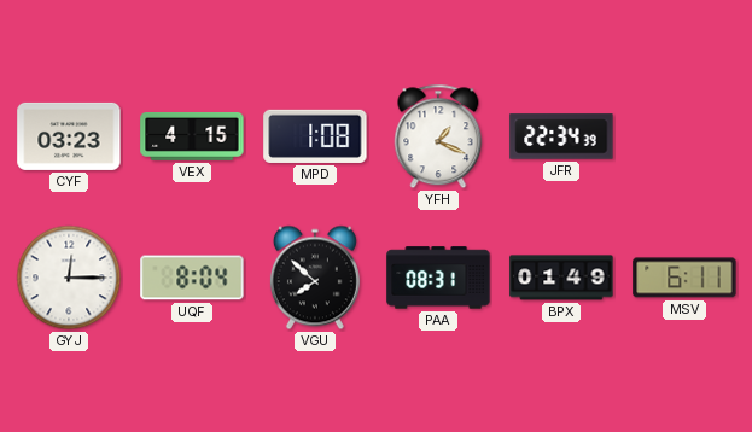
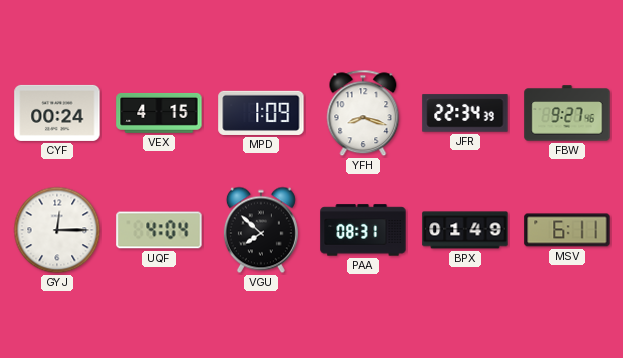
CYF: 03:23 -> 00:24
MPD: 1:08 -> 1:09
YFH: 1:19 -> 8:18
FBW: none -> 9:27
UQF: 8:04 -> 4:04
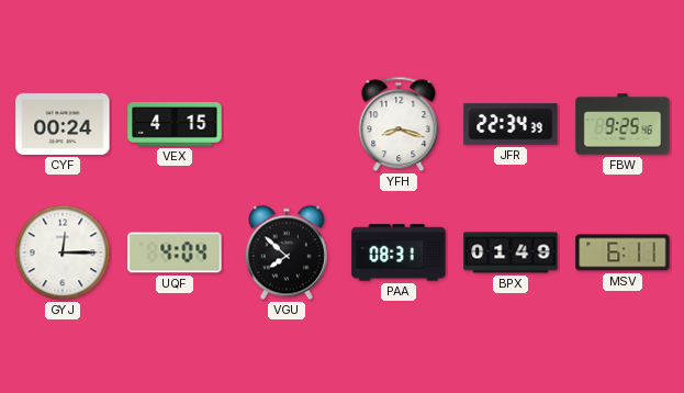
MPD: 1:09 -> none
FBW: 9:27 -> 9:25
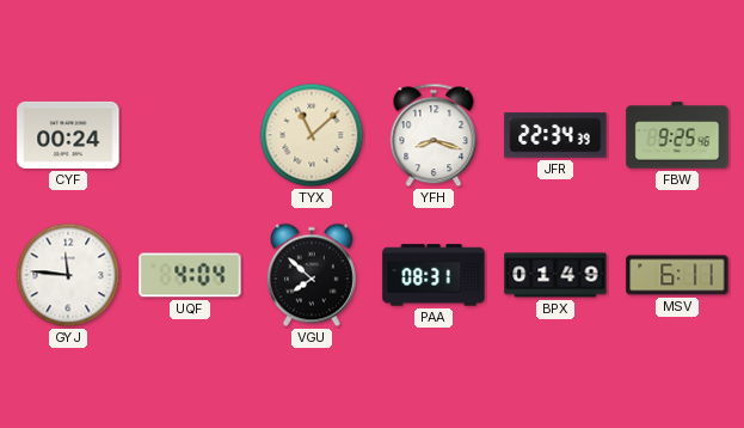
VEX: 4:15 -> none
TYX: none -> 11:08
GYJ: 12:15 -> 11:46
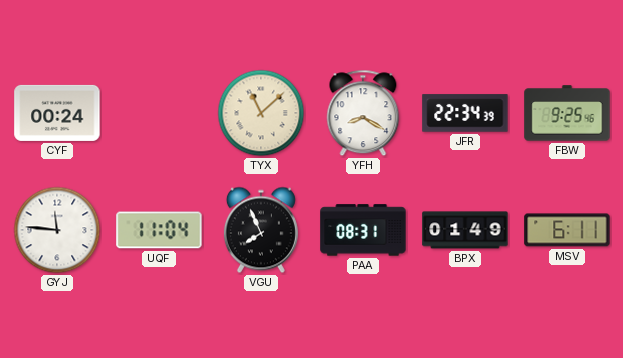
YFH: 8:18 -> 8:20
UQF: 4:04 -> 11:04
VGU: 7:52 -> 7:56
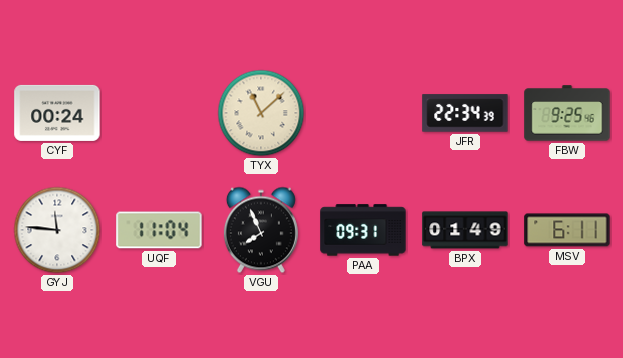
YFH: 8:20 -> none
PAA: 08:31 -> 09:31
